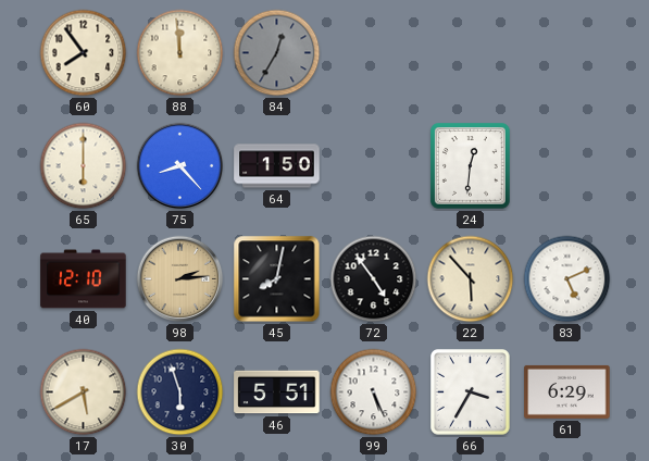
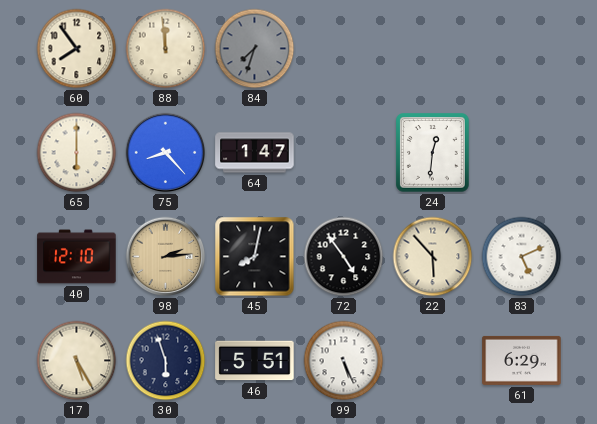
84: 12:35 -> 7:33
64: 1:50 -> 1:47
17: 5:40 -> 5:25
66: 3:35 -> none
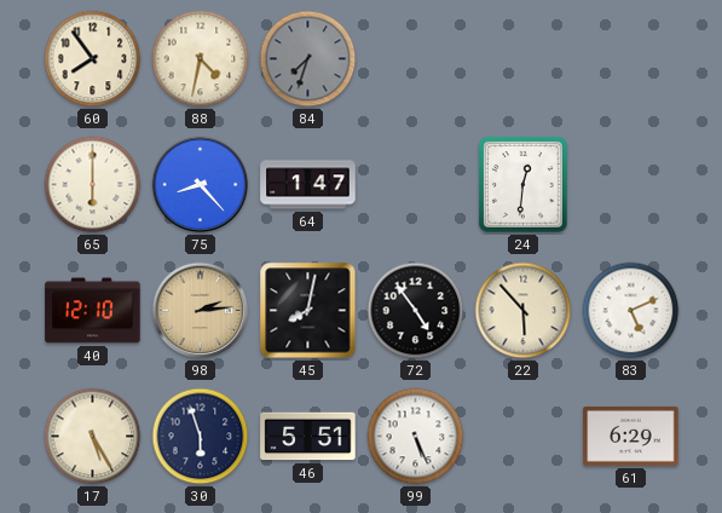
88: 11:59 -> 4:32
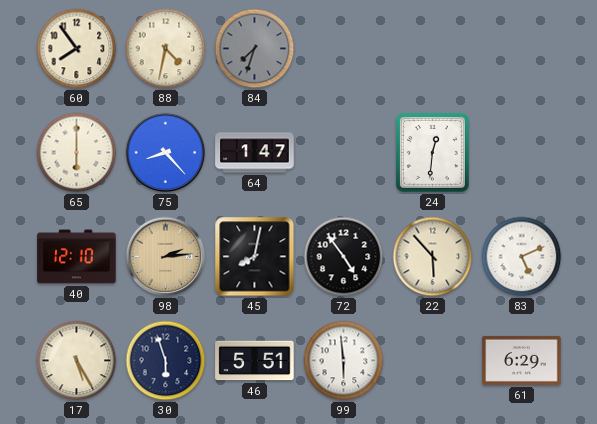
99: 5:26 -> 5:59
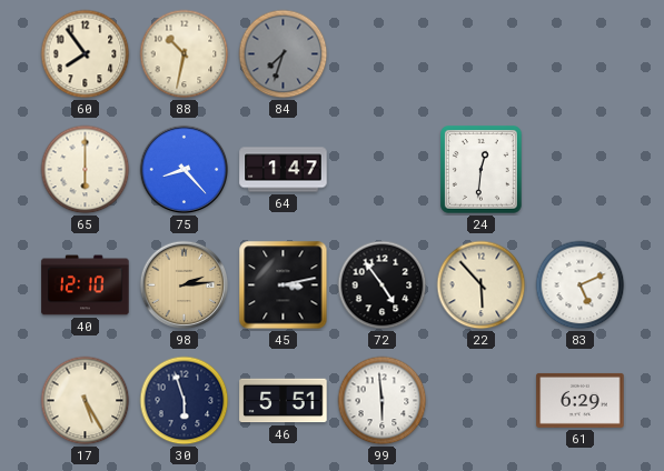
88: 4:32 -> 10:32
45: 8:02 -> 3:13
